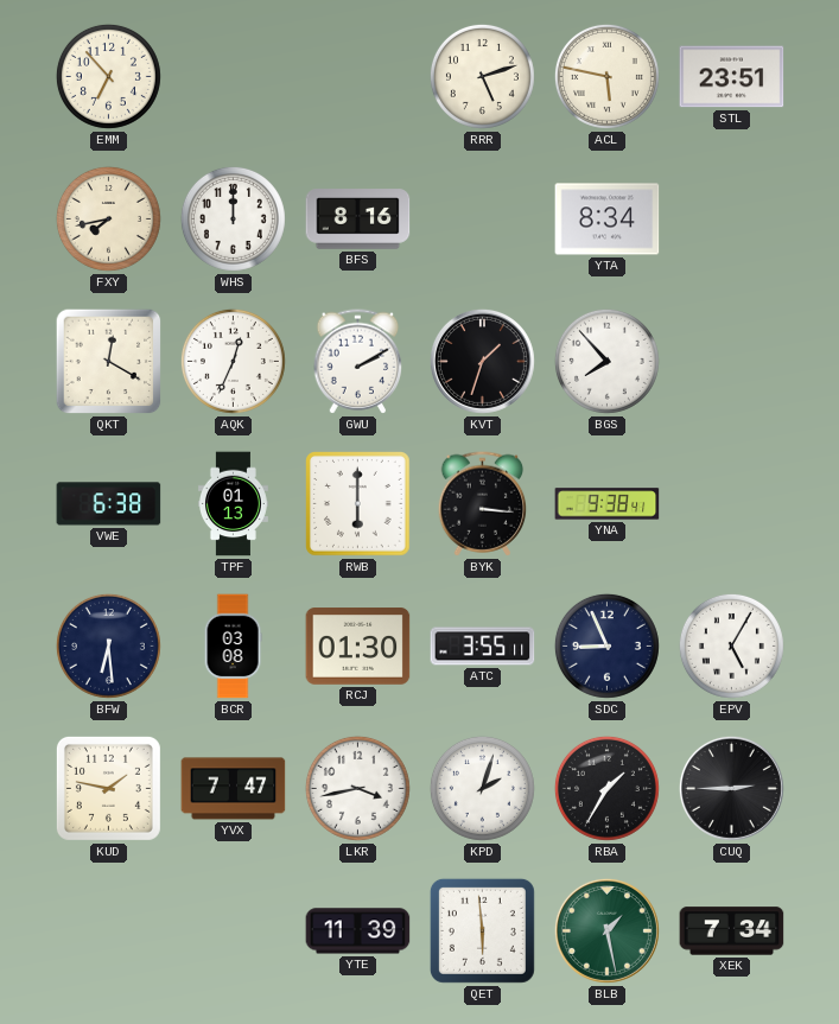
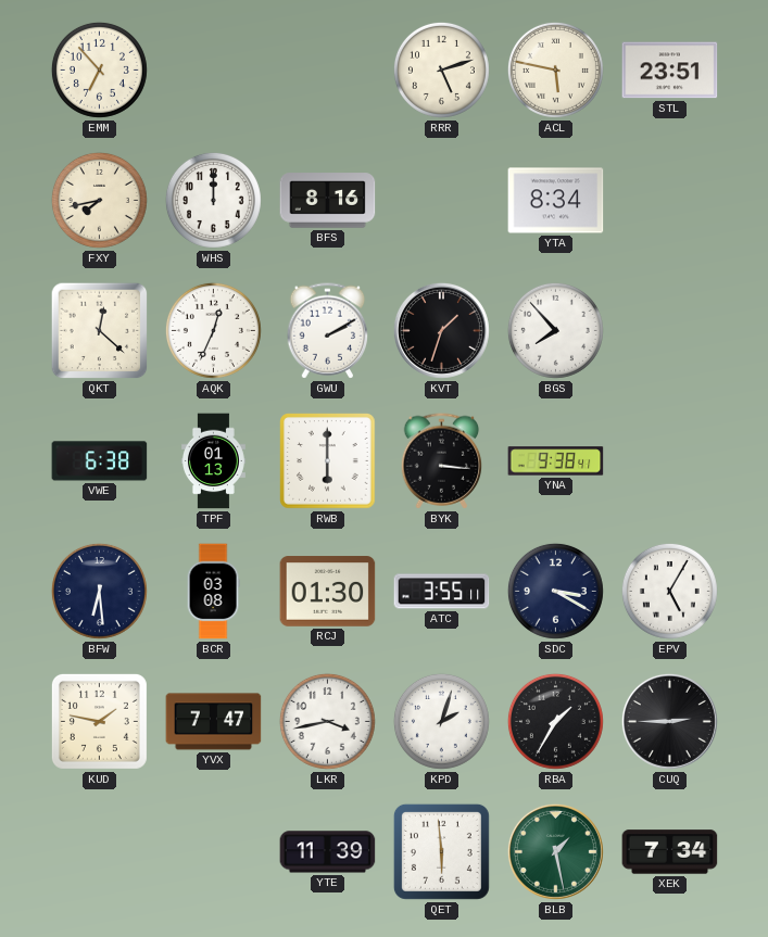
QKT: 12:20 -> 12:22
SDC: 8:56 -> 3:20
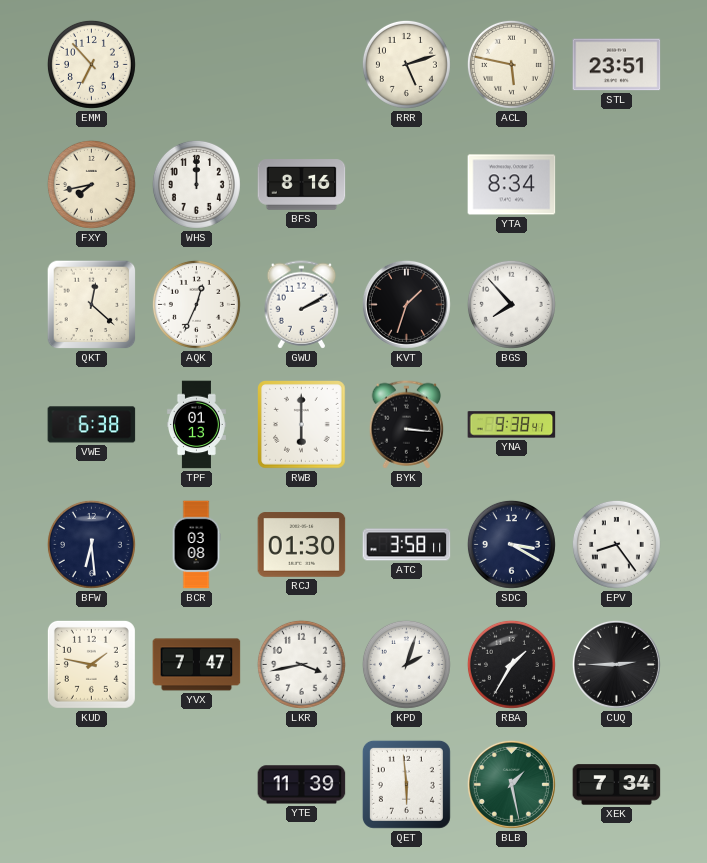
ATC: 3:55 -> 3:58
EPV: 5:05 -> 8:24
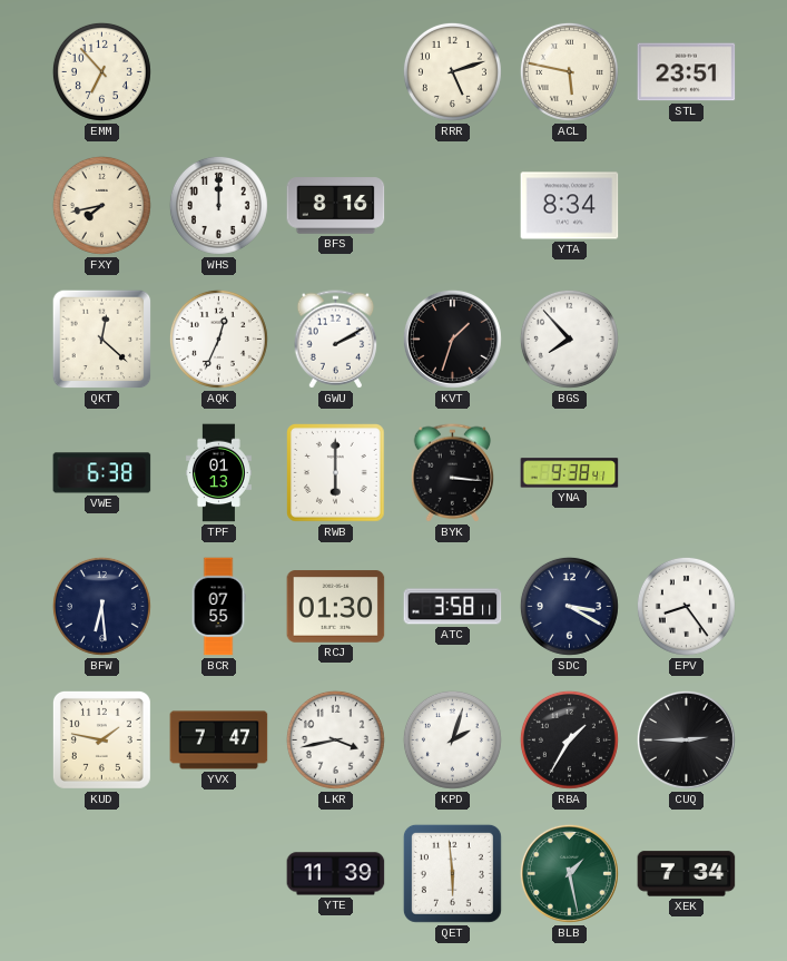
BCR: 03:08 -> 07:55
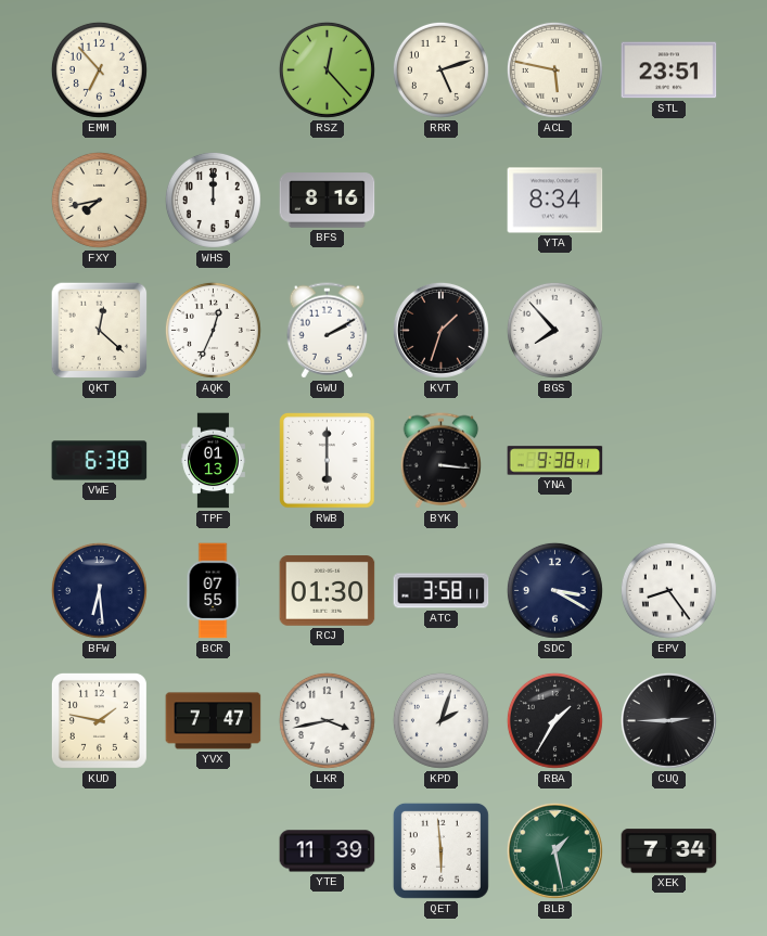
RSZ: none -> 12:23
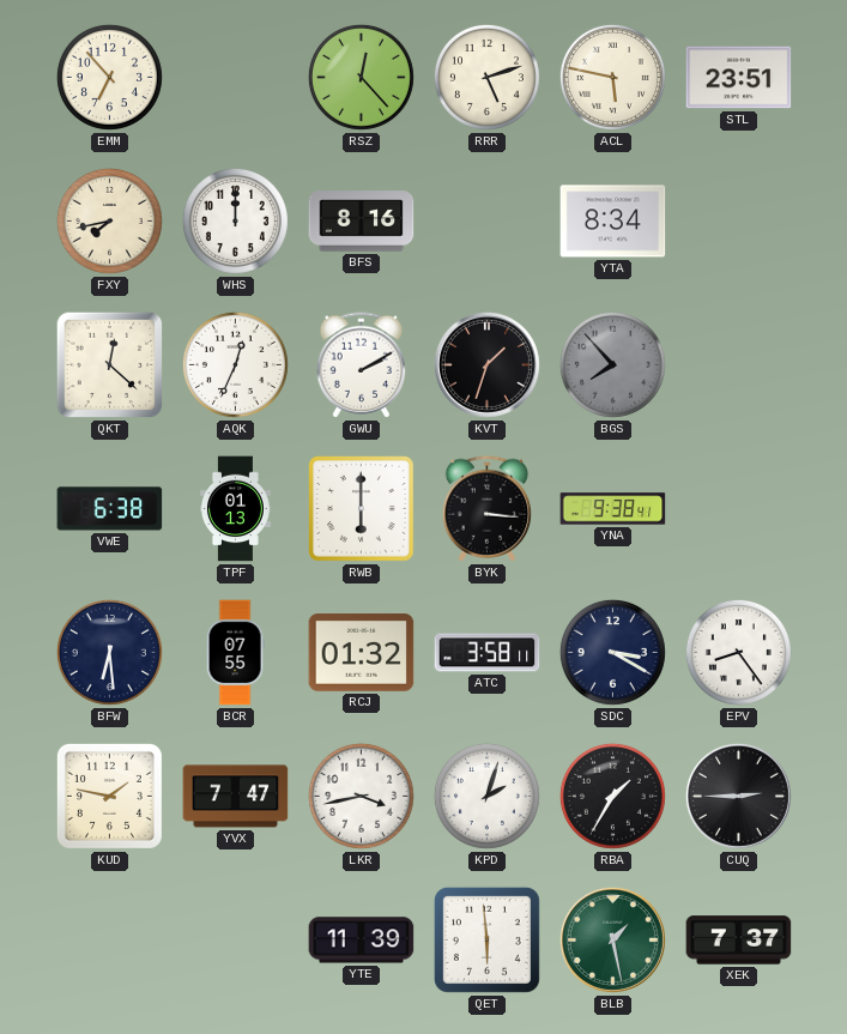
BGS dial: white -> grey
RCJ: 01:30 -> 01:32
XEK: 7:34 -> 7:37
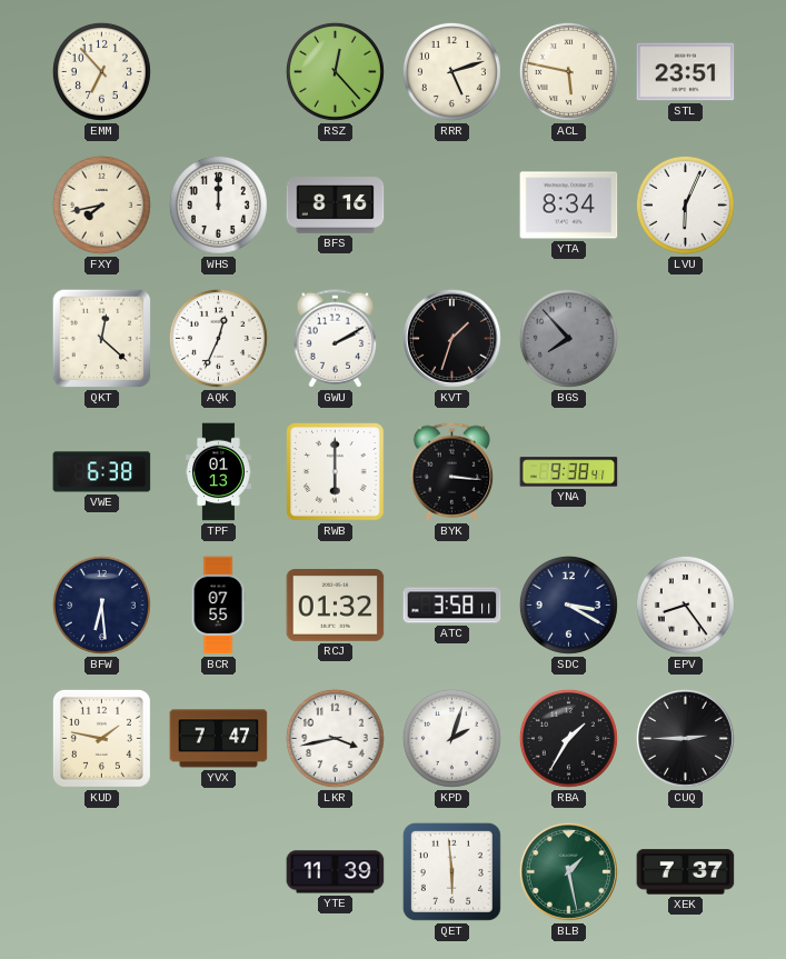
LVU: none -> 6:04
